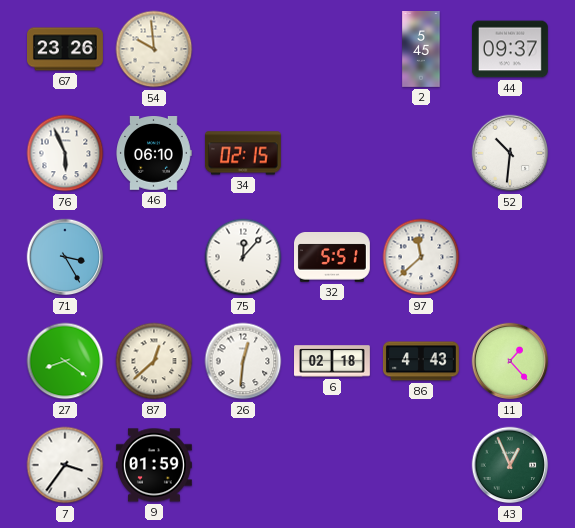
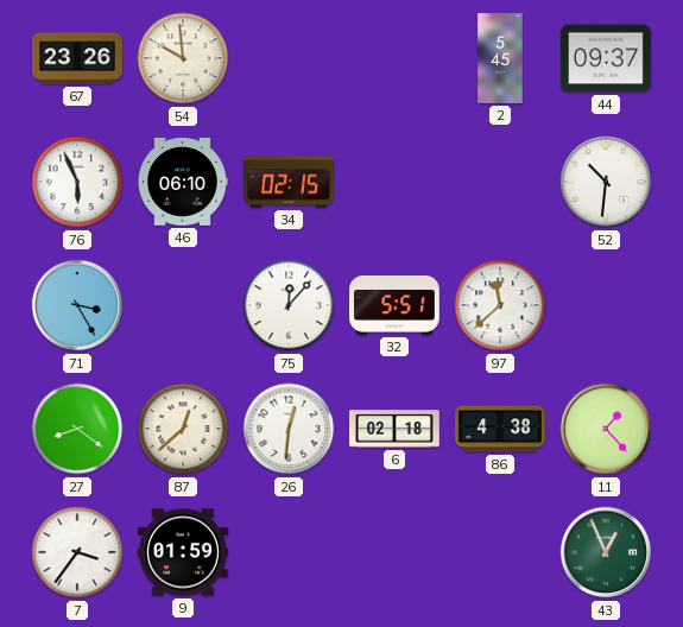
86: 4:43 -> 4:38
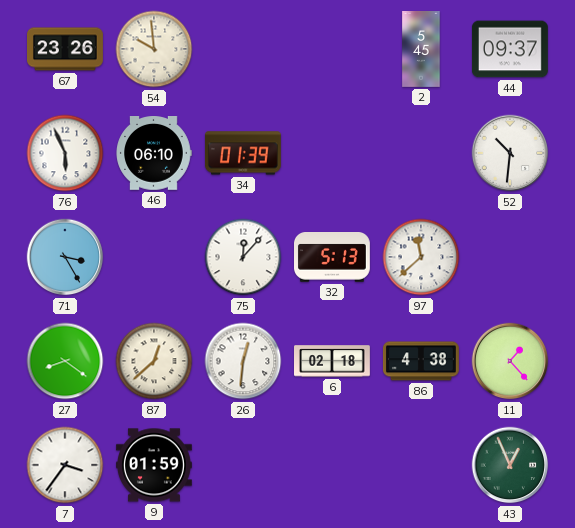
34: 02:15 -> 01:39
32: 5:51 -> 5:13
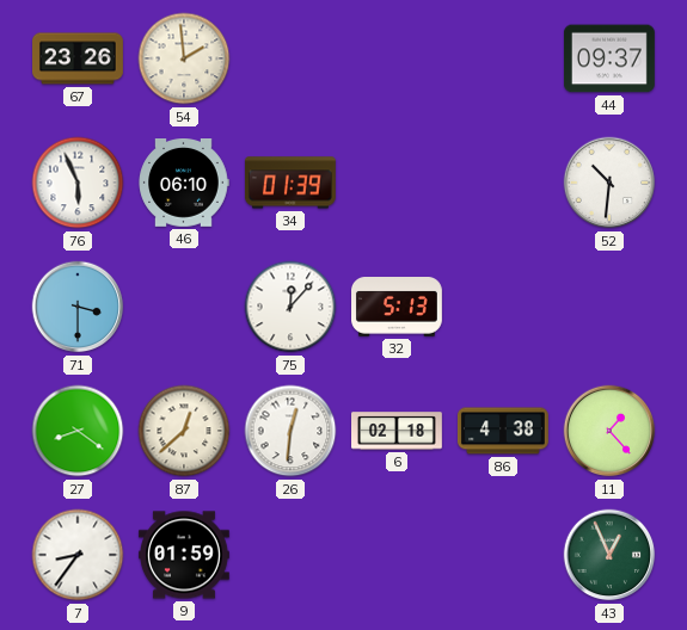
54: 9:59 -> 1:59
2: 5:45 -> none
71: 3:25 -> 3:30
97: 11:38 -> none
7: 3:36 -> 8:36
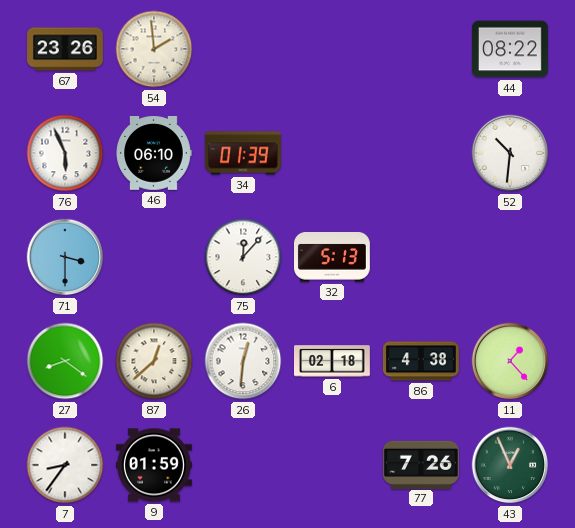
44: 09:37 -> 08:22
77: none -> 7:26
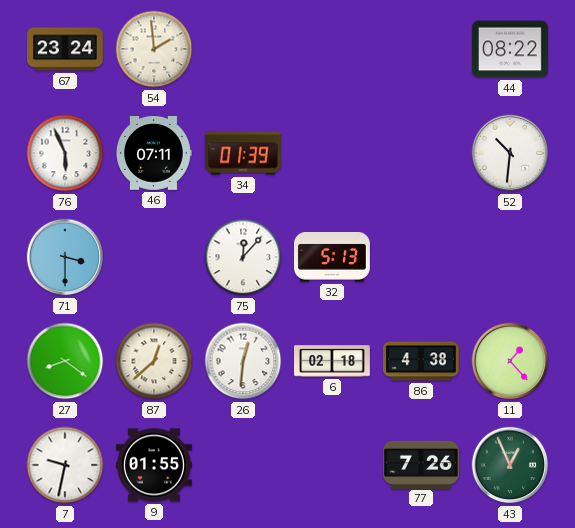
67: 23:26 -> 23:24
46: 06:10 -> 07:11
7: 8:36 -> 9:32
9: 01:59 -> 01:55
